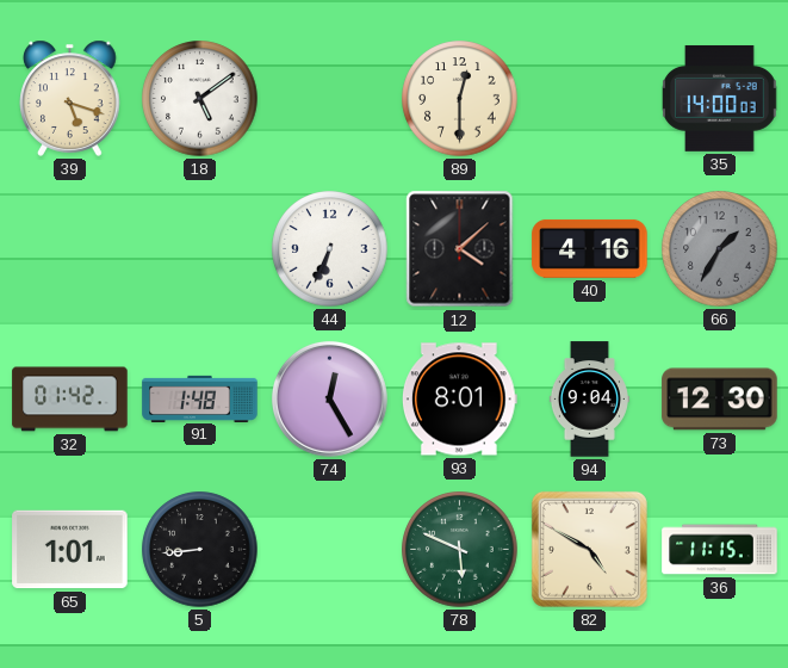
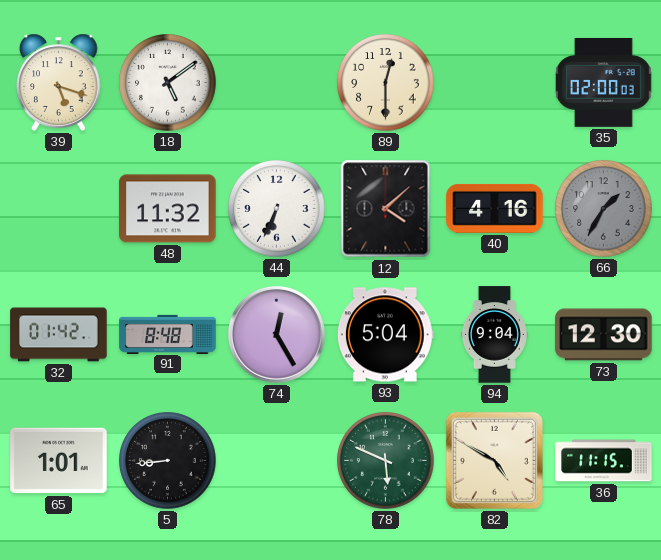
35: 14:00 -> 02:00
48: none -> 11:32
91: 1:48 -> 8:48
93: 8:01 -> 5:04
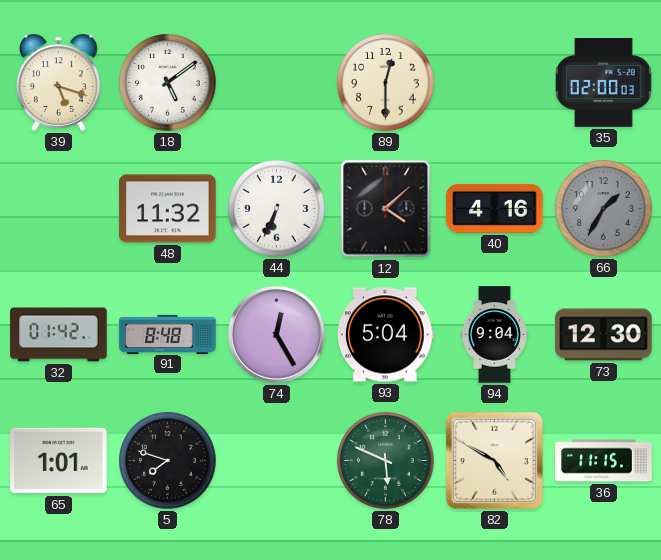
5: 8:44 -> 7:48
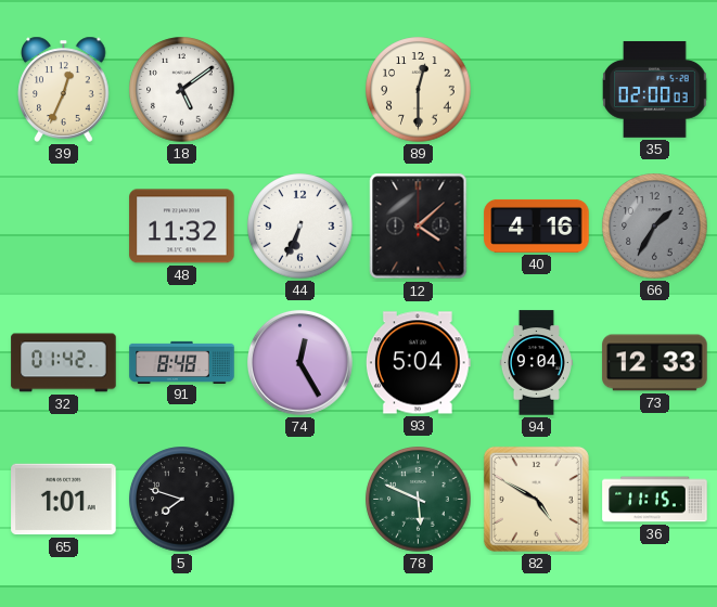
39: 5:18 -> 12:34
73: 12:30 -> 12:33
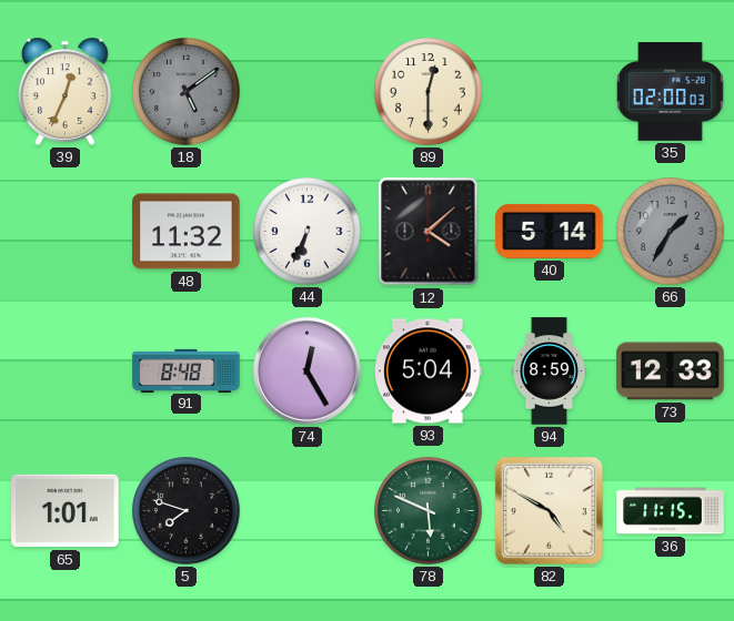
18 dial: white -> grey
40: 4:16 -> 5:14
32: 01:42 -> none
94: 9:04 -> 8:59
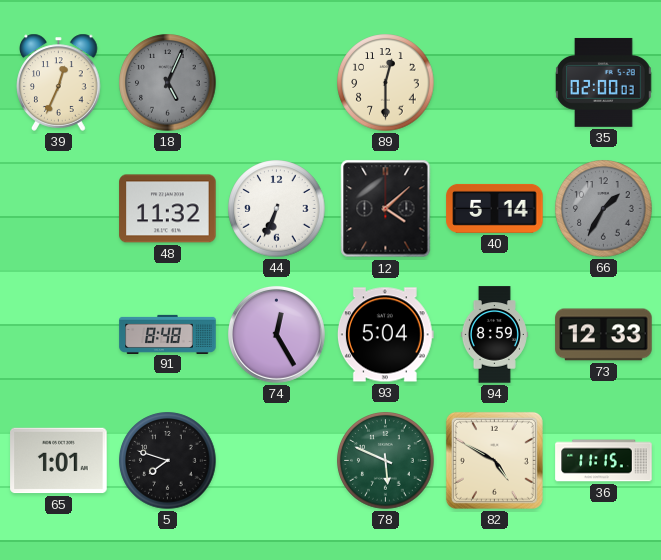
18: 5:09 -> 5:04
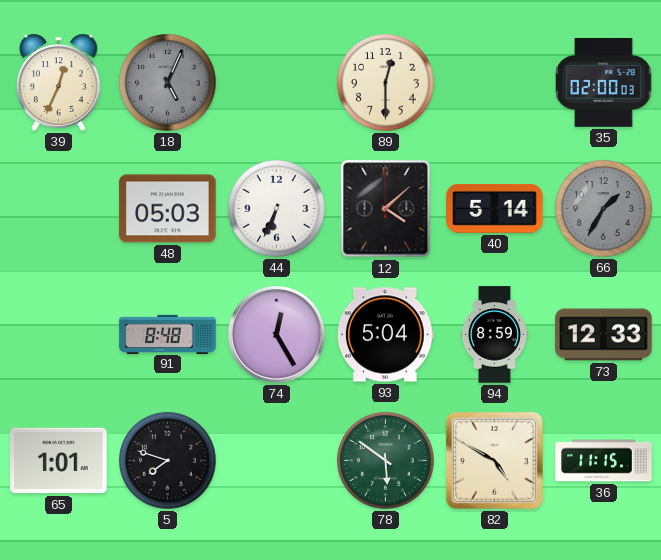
48: 11:32 -> 05:03
78: 5:49 -> 5:51
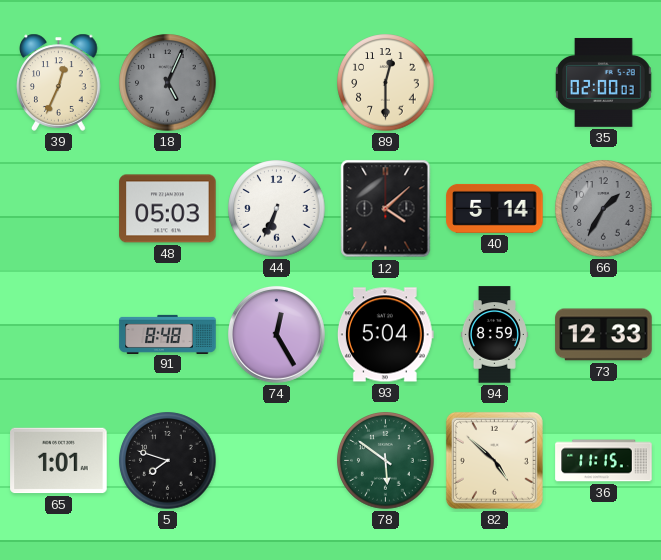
82: 4:50 -> 4:52
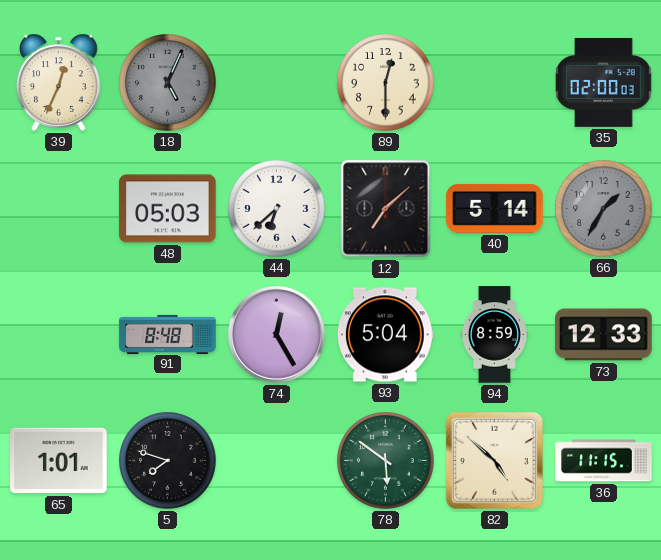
44: 6:34 -> 6:38
12: 4:08 -> 7:08
